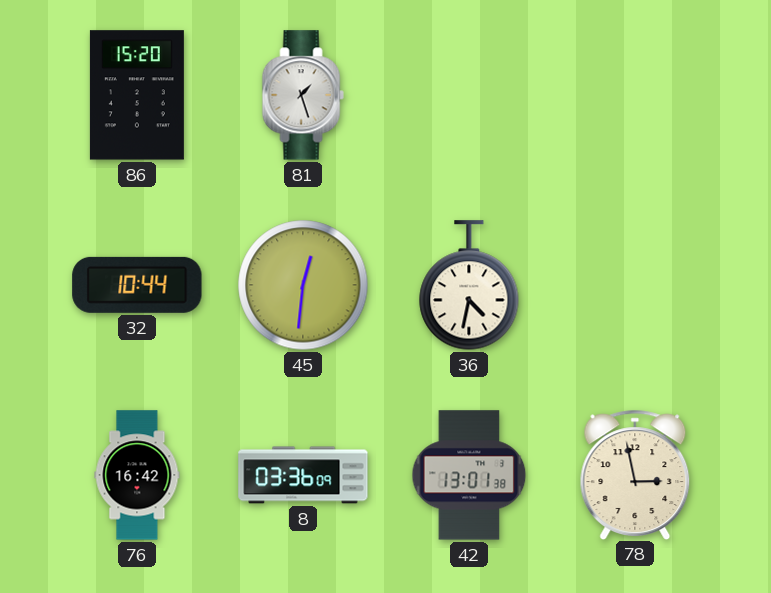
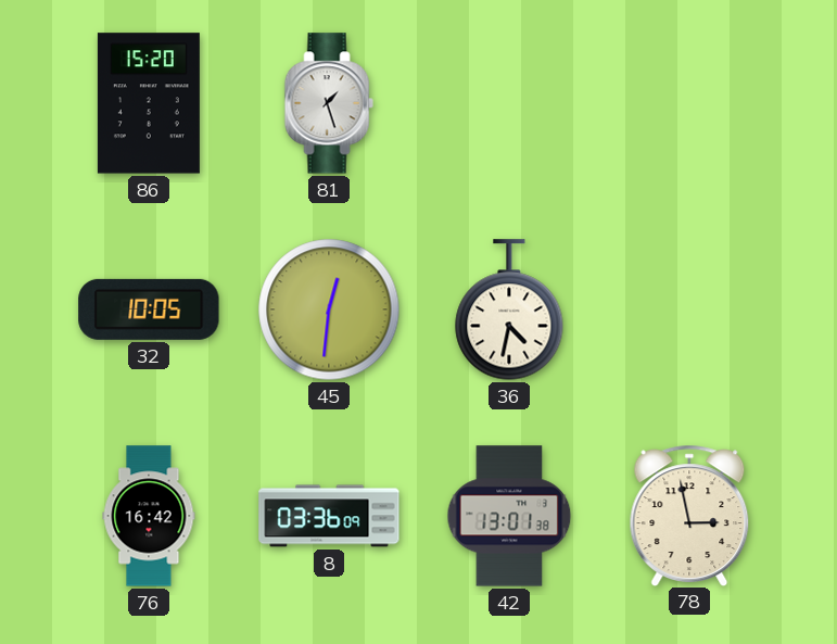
32: 10:44 -> 10:05
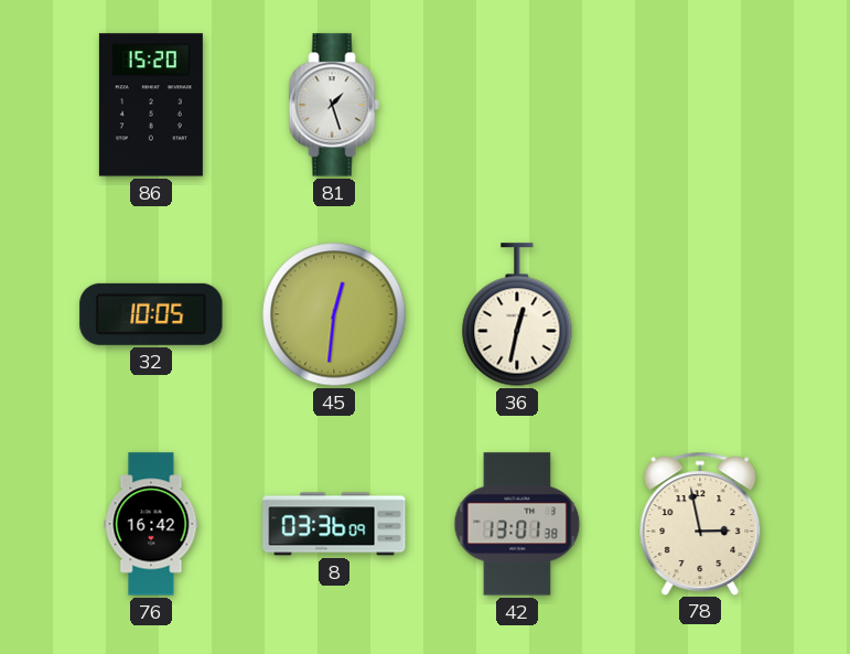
36: 4:32 -> 12:32
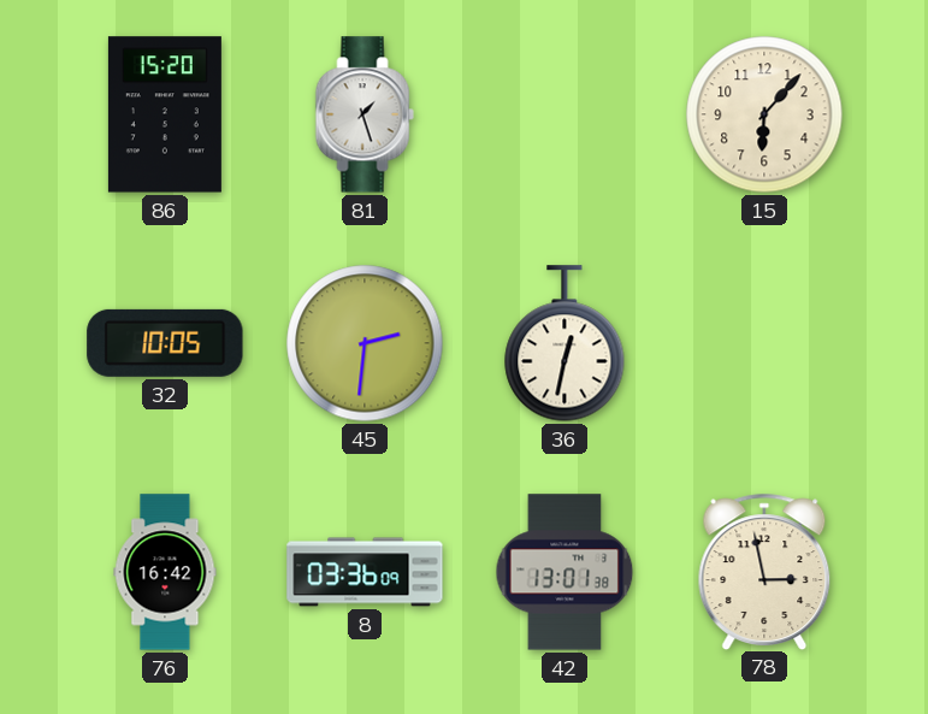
15: none -> 6:07
45: 12:31 -> 2:31
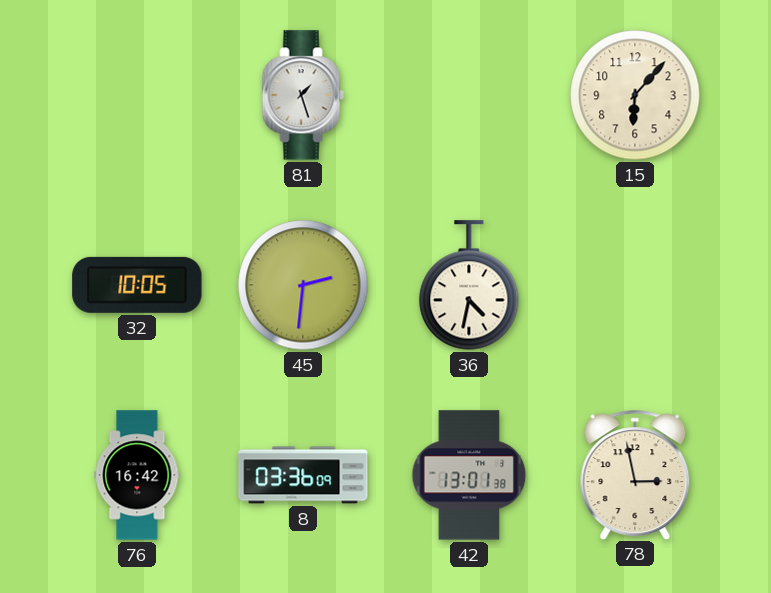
86: 15:20 -> none
36: 12:32 -> 4:32
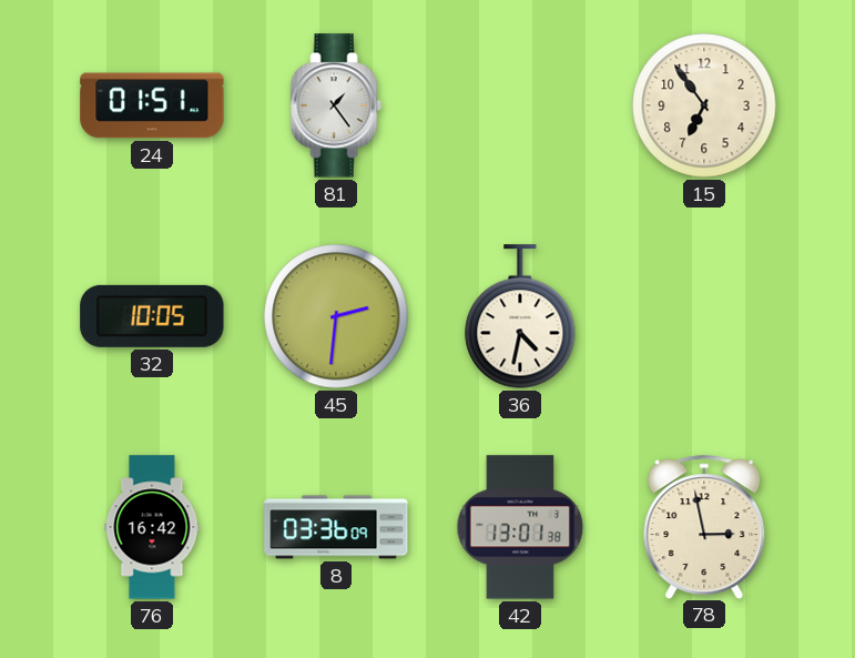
24: none -> 01:51
81: 1:27 -> 1:24
15: 6:07 -> 6:54
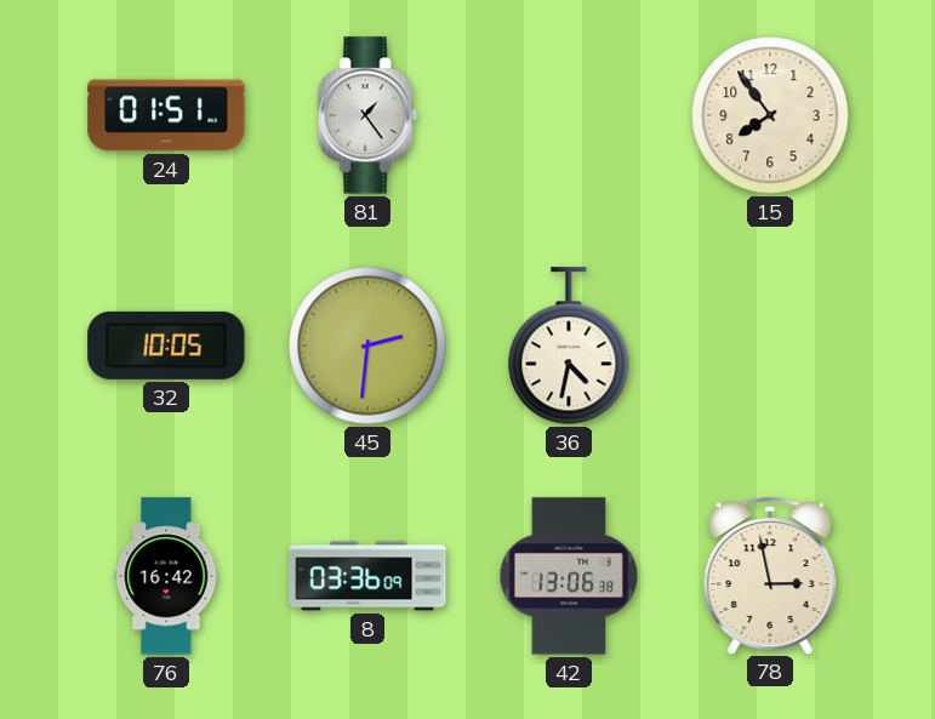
15: 6:54 -> 7:54
42: 13:01 -> 13:06
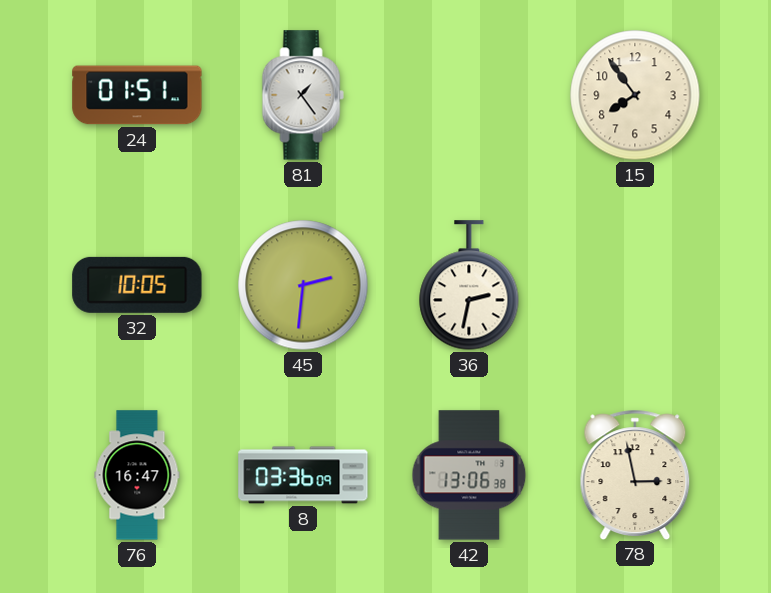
36: 4:32 -> 2:32
76: 16:42 -> 16:47
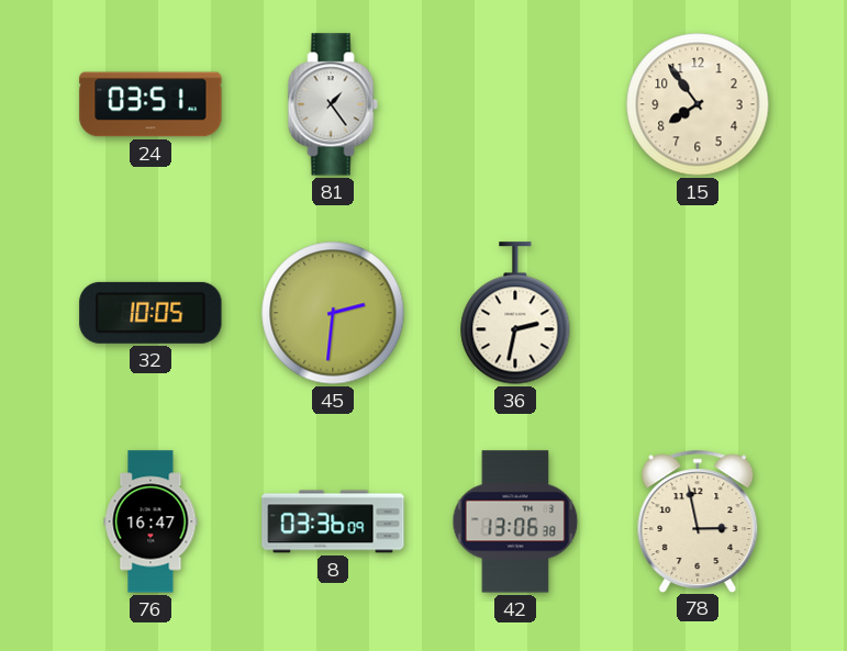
24: 01:51 -> 03:51
